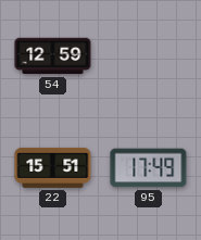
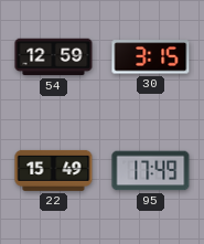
30: none -> 3:15
22: 15:51 -> 15:49
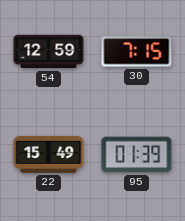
30: 3:15 -> 7:15
95: 17:49 -> 01:39
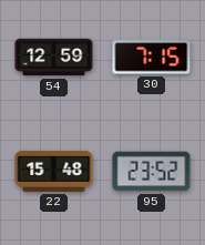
22: 15:49 -> 15:48
95: 01:39 -> 23:52
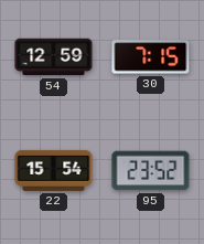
22: 15:48 -> 15:54
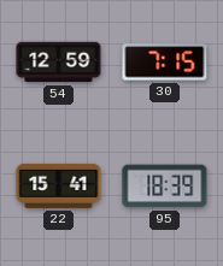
22: 15:54 -> 15:41
95: 23:52 -> 18:39
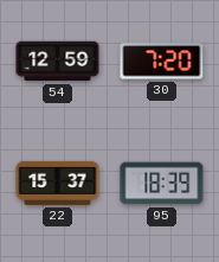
30: 7:15 -> 7:20
22: 15:41 -> 15:37
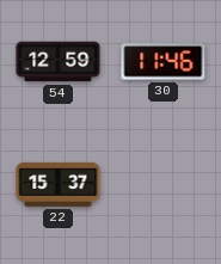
30: 7:20 -> 11:46
95: 18:39 -> none
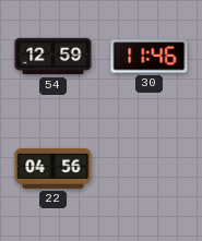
22: 15:37 -> 04:56
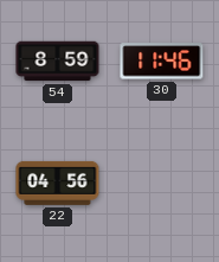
54: 12:59 -> 8:59
